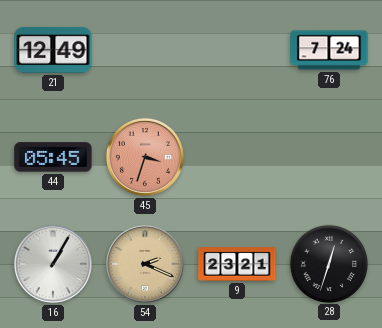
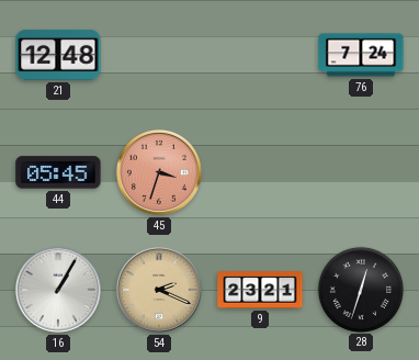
21: 12:49 -> 12:48
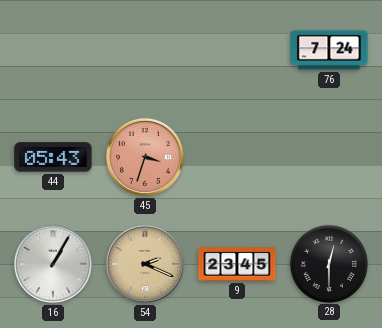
21: 12:48 -> none
44: 05:45 -> 05:43
9: 23:21 -> 23:45
28: 12:33 -> 12:30
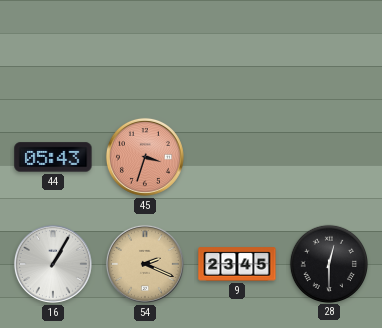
76: 7:24 -> none
